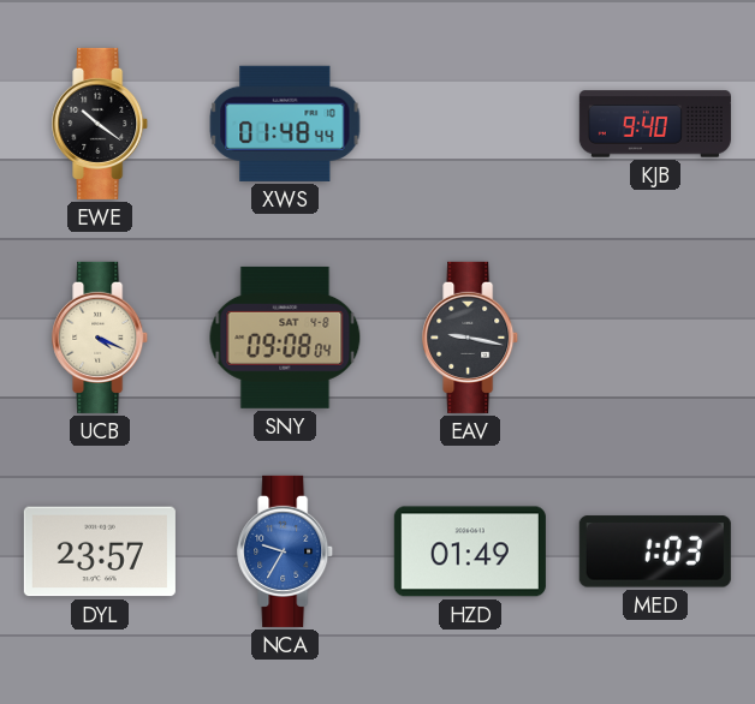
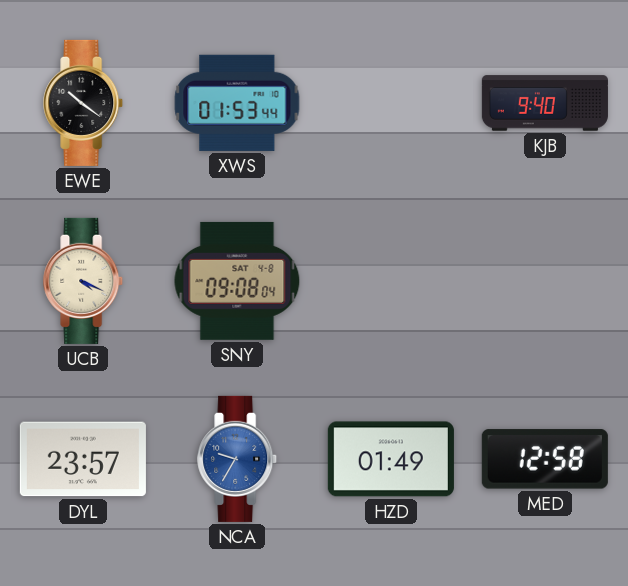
XWS: 01:48 -> 01:53
EAV: 9:17 -> none
MED: 1:03 -> 12:58
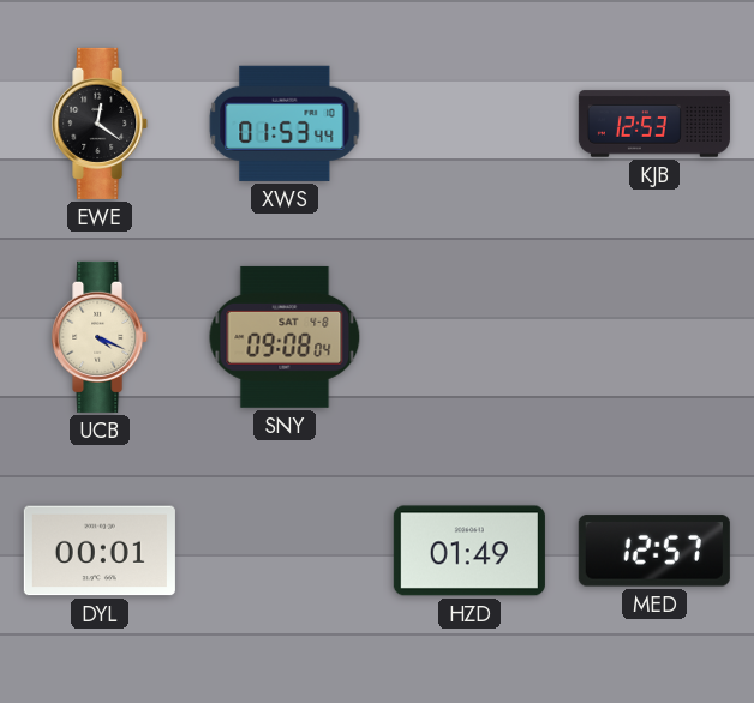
EWE: 10:21 -> 12:21
KJB: 9:40 -> 12:53
DYL: 23:57 -> 00:01
NCA: 9:35 -> none
MED: 12:58 -> 12:57
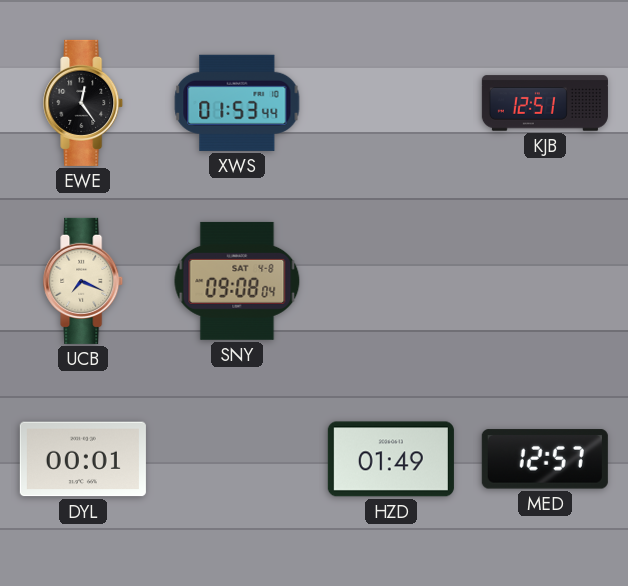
EWE: 12:21 -> 12:24
KJB: 12:53 -> 12:51
UCB: 4:19 -> 7:19
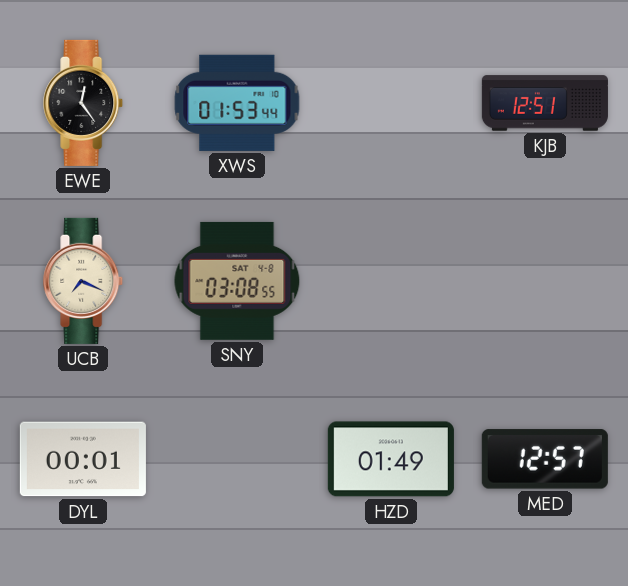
SNY: 09:08 -> 03:08
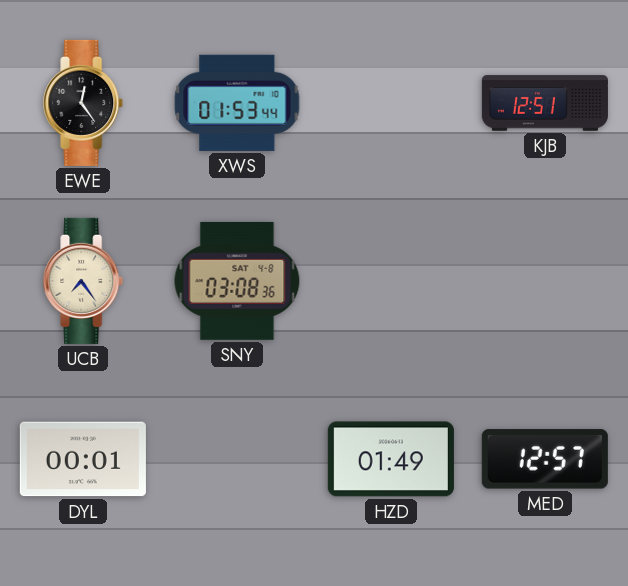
UCB: 7:19 -> 7:24
SNY: 03:08:55 -> 03:08:36
